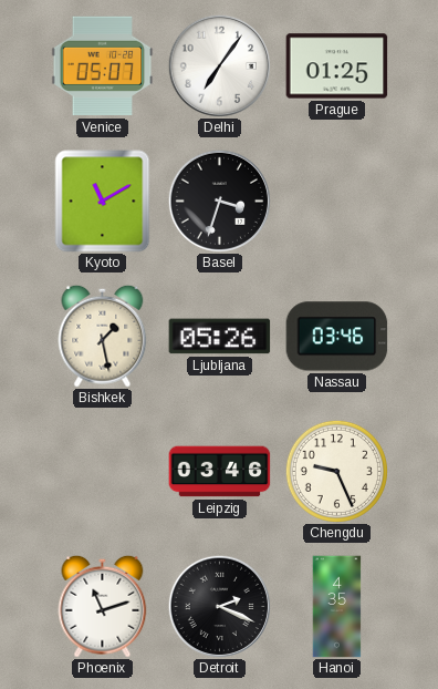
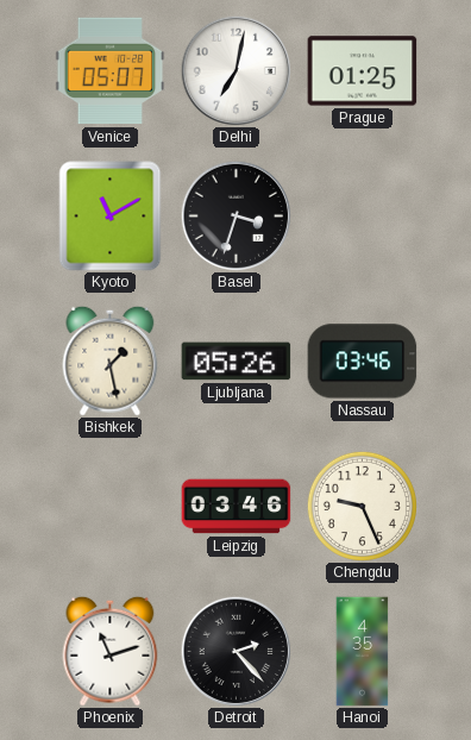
Delhi: 7:06 -> 7:02
Detroit: 2:19 -> 2:23
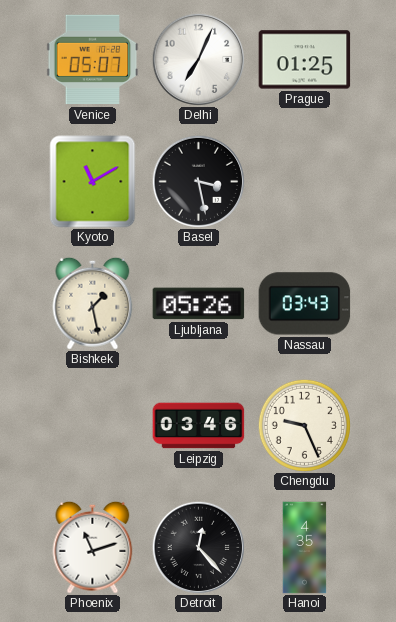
Delhi: 7:02 -> 7:04
Basel: 3:33 -> 3:28
Nassau: 03:46 -> 03:43
Detroit: 2:23 -> 12:23
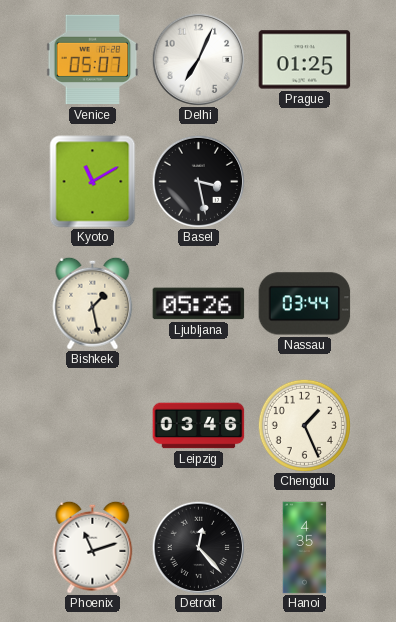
Nassau: 03:43 -> 03:44
Chengdu: 9:26 -> 1:26
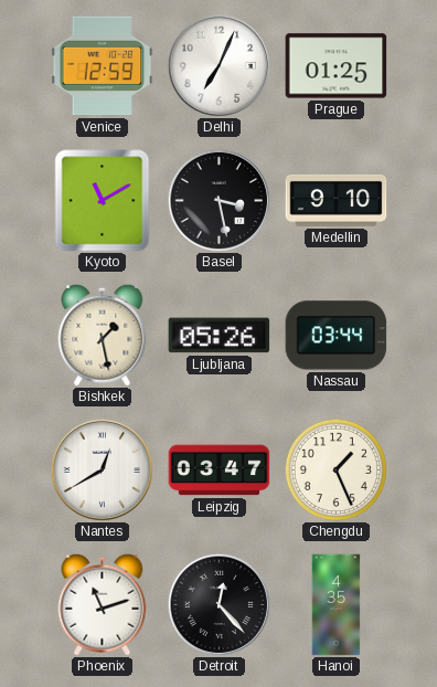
Venice: 05:07 -> 12:59
Medellin: none -> 9:10
Nantes: none -> 12:40
Leipzig: 03:46 -> 03:47
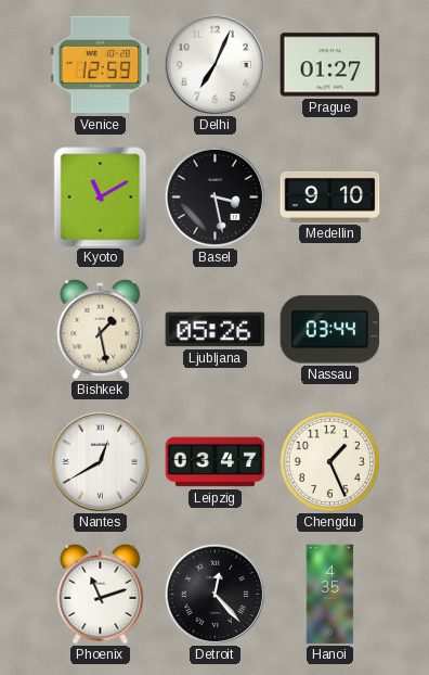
Prague: 01:25 -> 01:27
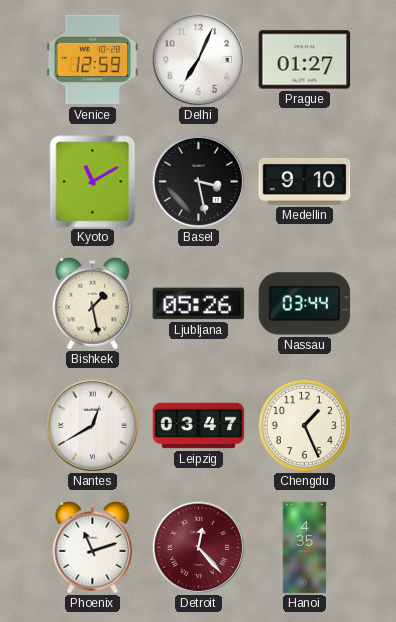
Detroit dial: black -> burgundy
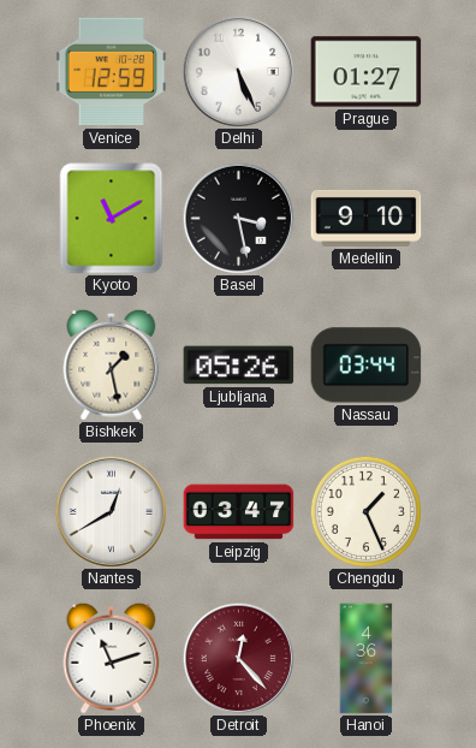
Delhi: 7:04 -> 5:26
Hanoi: 4:35 -> 4:36
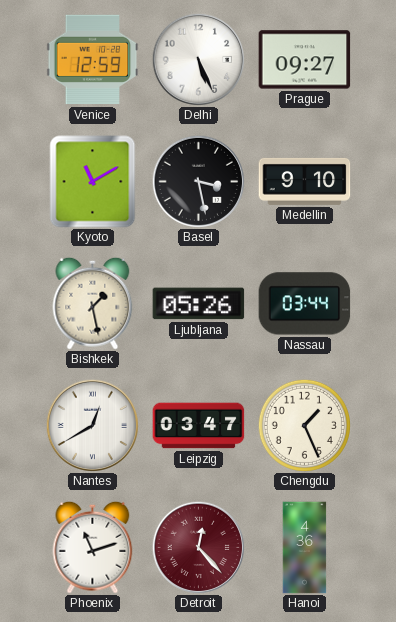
Prague: 01:27 -> 09:27
